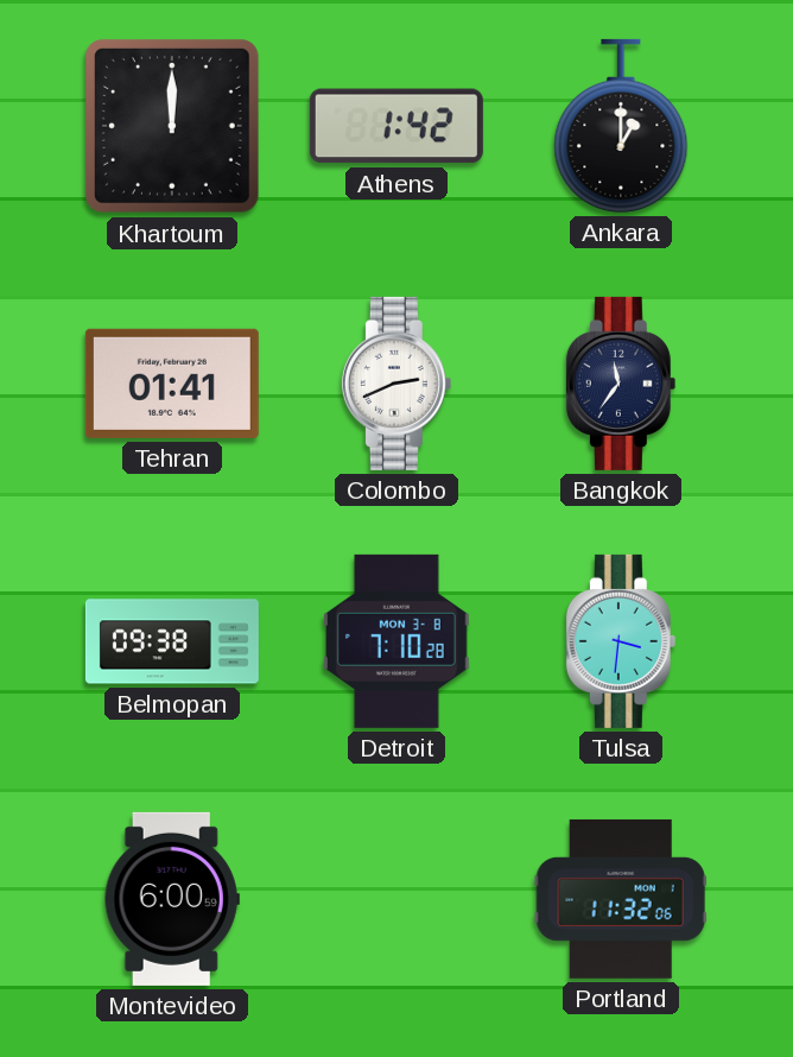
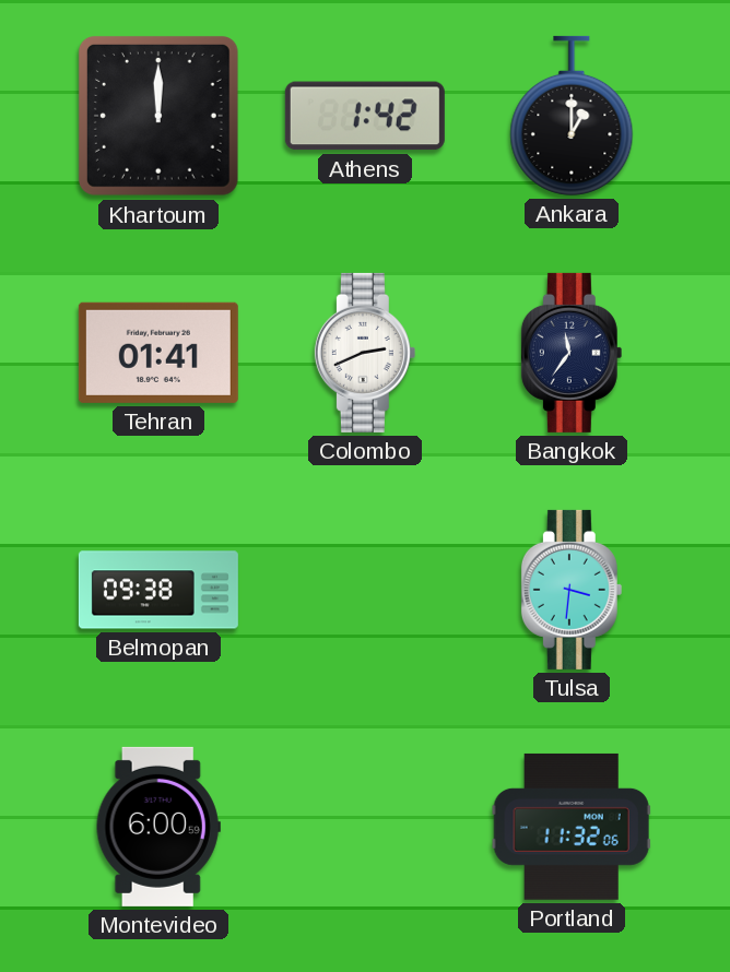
Detroit: 7:10 -> none
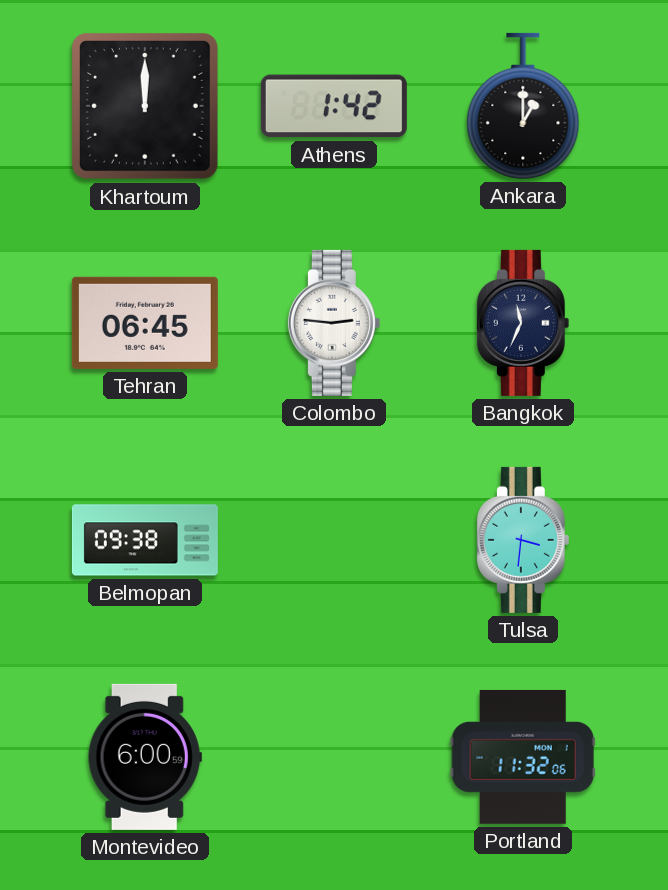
Tehran: 01:41 -> 06:45
Colombo: 2:41 -> 2:46
Bangkok: 11:36 -> 11:34
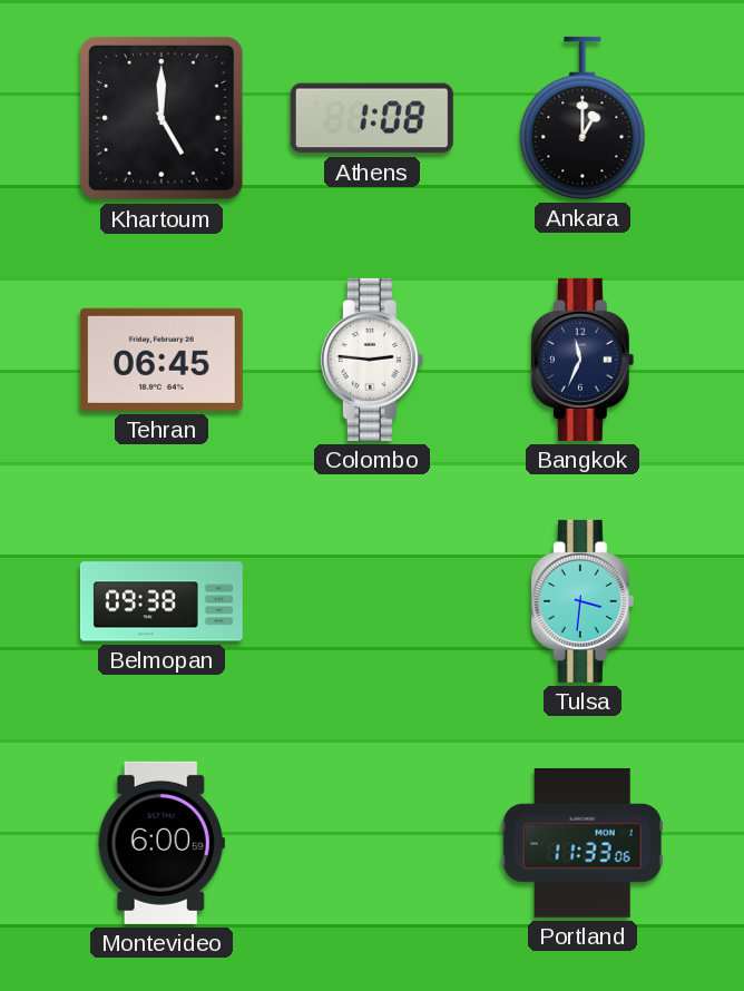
Khartoum: 12:00 -> 5:00
Athens: 1:42 -> 1:08
Portland: 11:32 -> 11:33
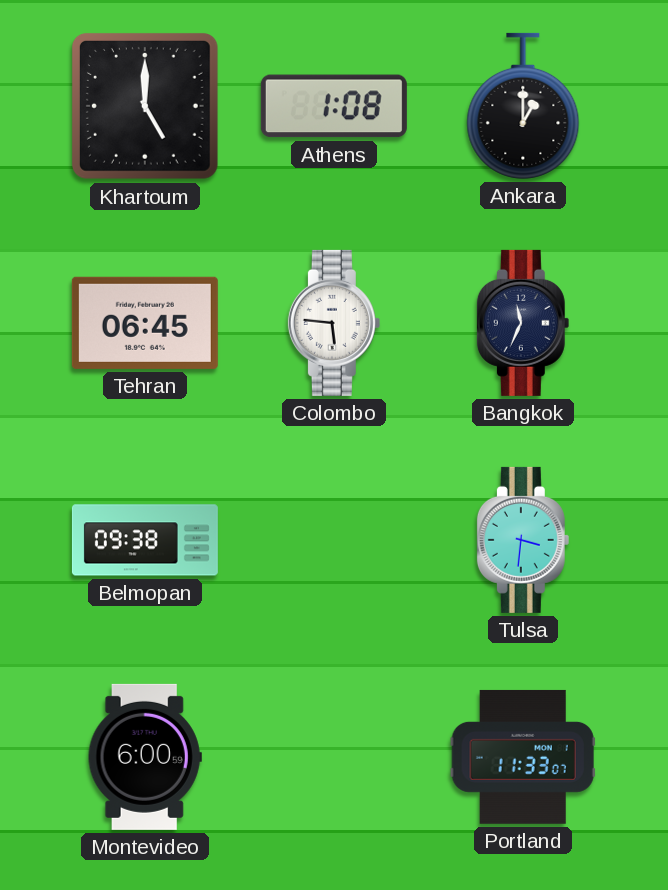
Colombo: 2:46 -> 5:46
Portland: 11:33:06 -> 11:33:07
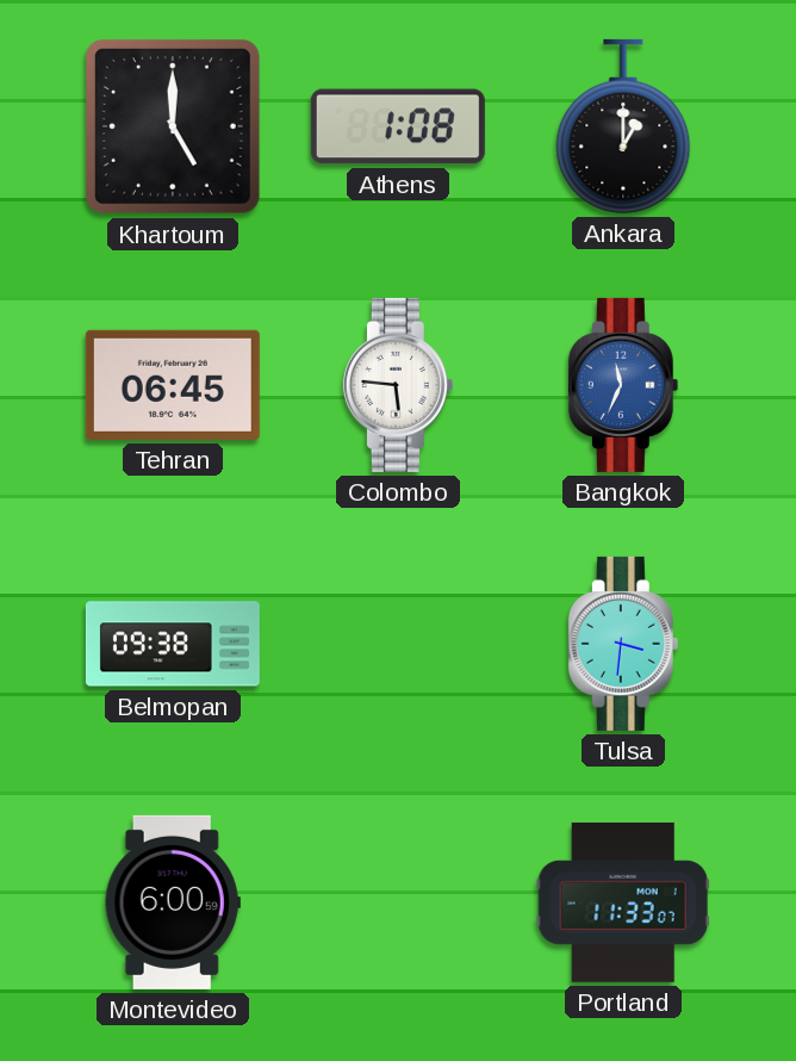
Bangkok dial: navy -> blue
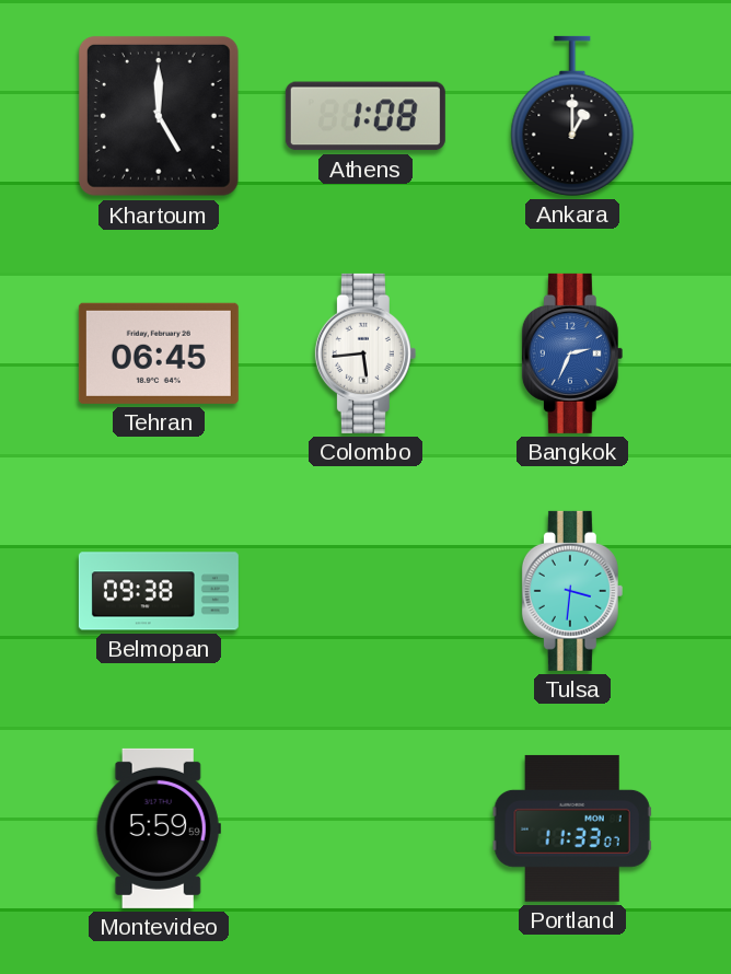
Colombo: 5:46 -> 5:44
Bangkok: 11:34 -> 2:34
Montevideo: 6:00 -> 5:59
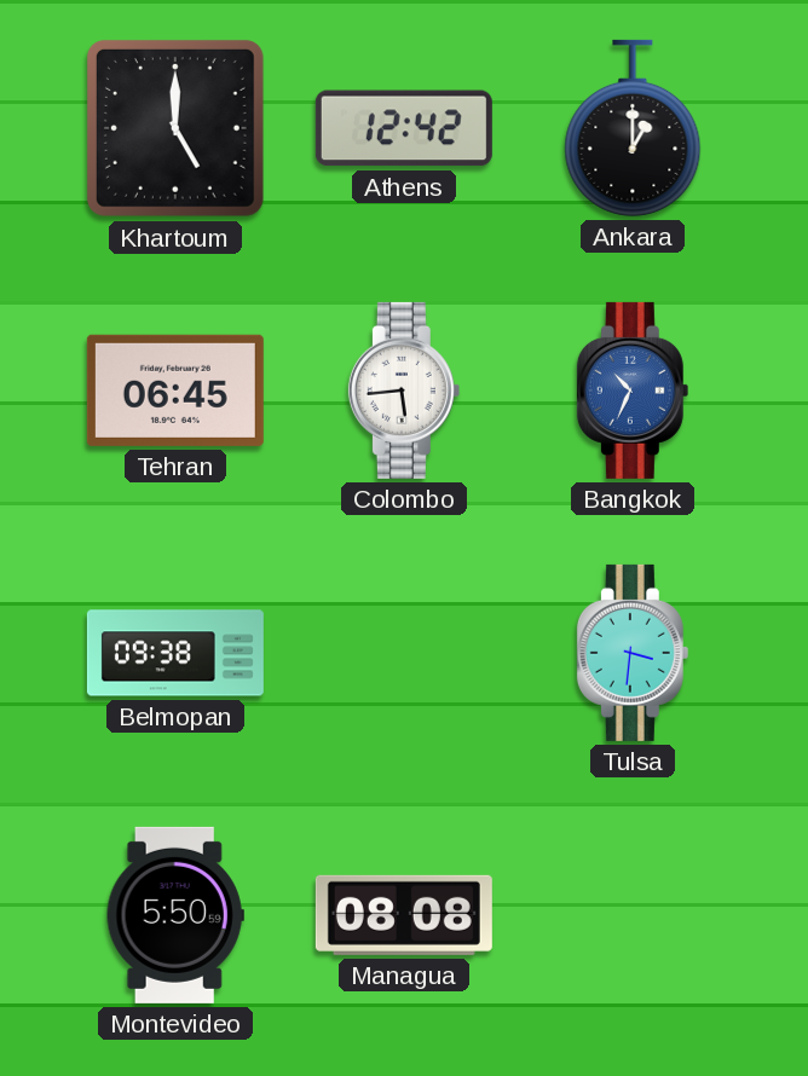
Athens: 1:08 -> 12:42
Bangkok: 2:34 -> 10:34
Montevideo: 5:59 -> 5:50
Managua: none -> 08:08
Portland: 11:33 -> none
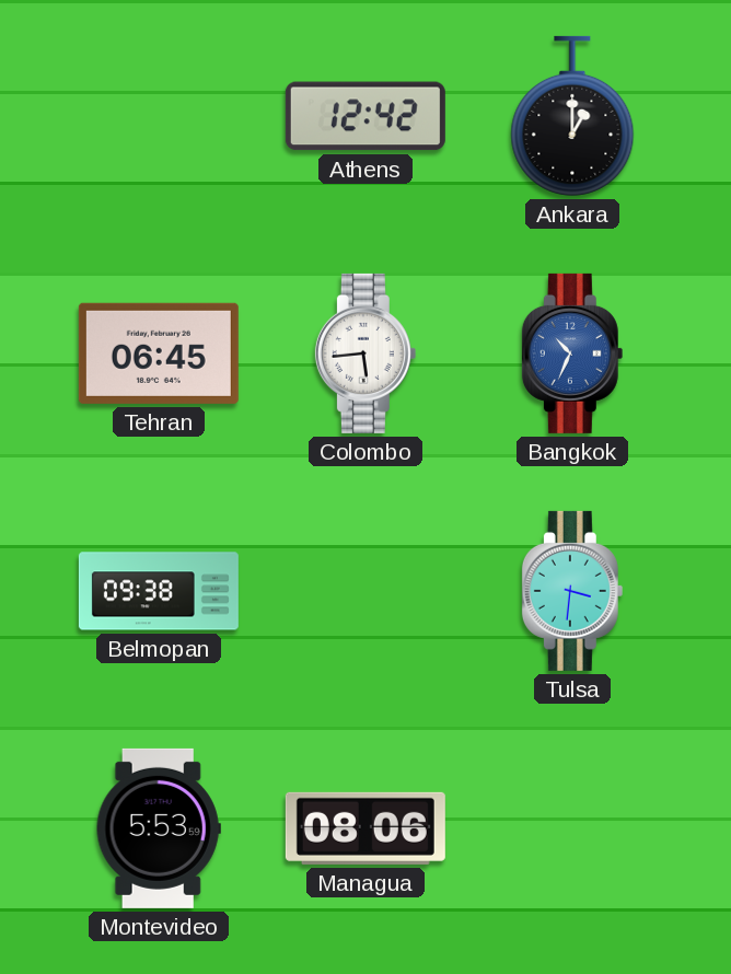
Khartoum: 5:00 -> none
Montevideo: 5:50 -> 5:53
Managua: 08:08 -> 08:06
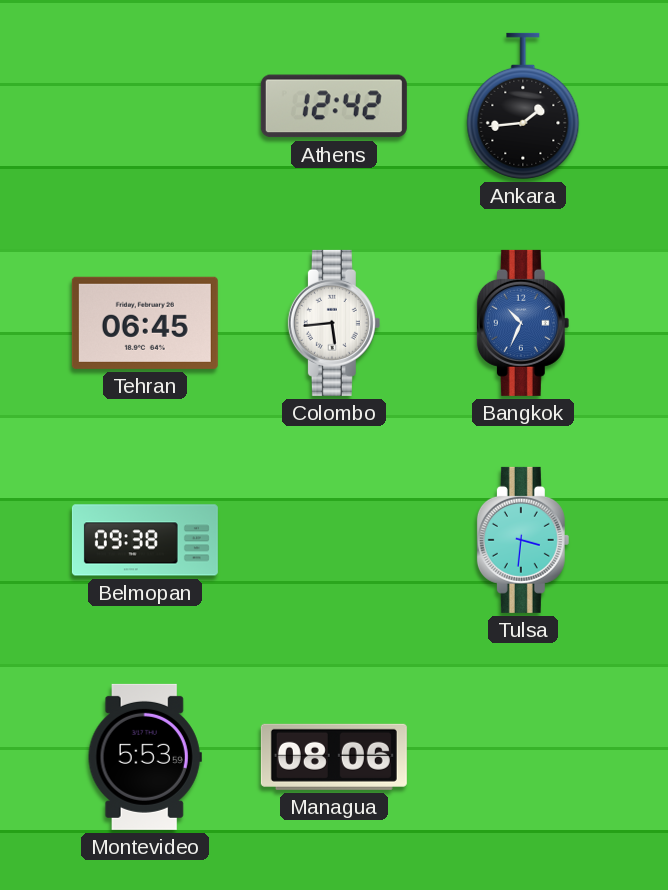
Ankara: 1:00 -> 1:44
